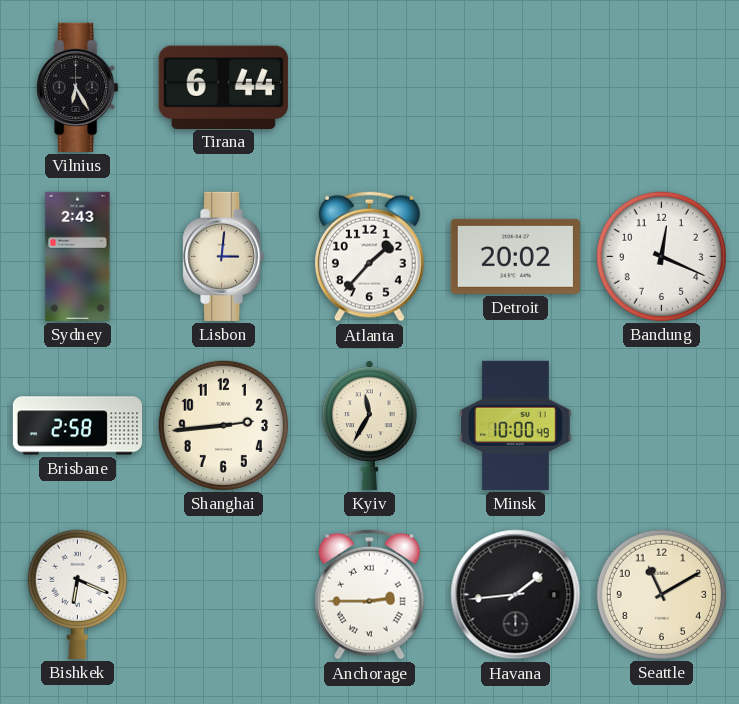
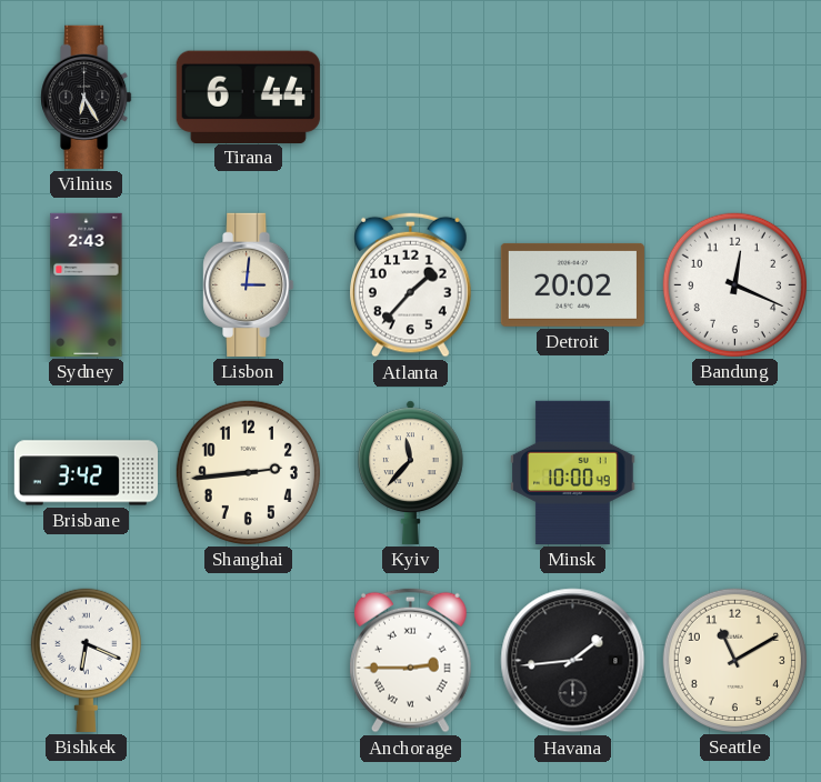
Brisbane: 2:58 -> 3:42
Kyiv: 11:35 -> 11:37
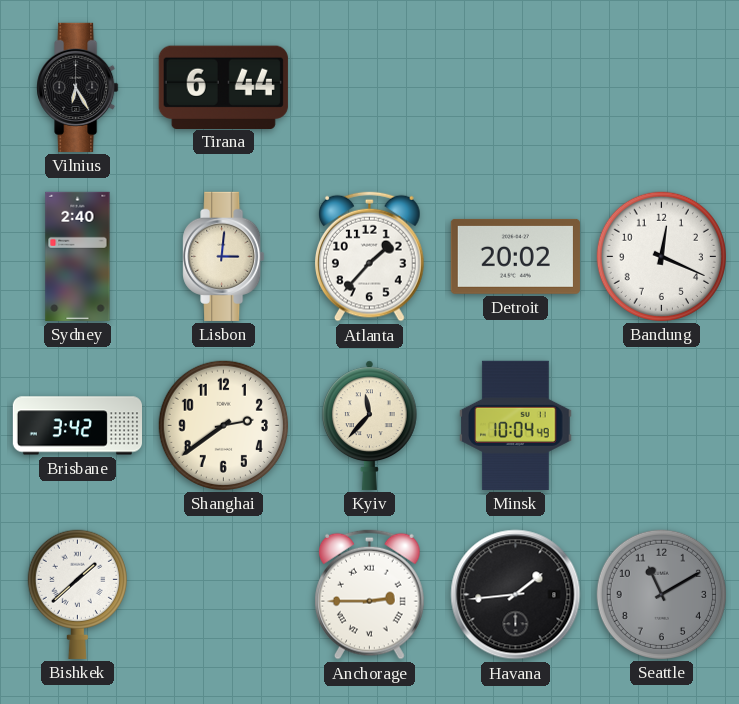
Sydney: 2:43 -> 2:40
Shanghai: 2:44 -> 2:39
Minsk: 10:00 -> 10:04
Bishkek: 6:19 -> 1:38
Seattle dial: cream -> grey
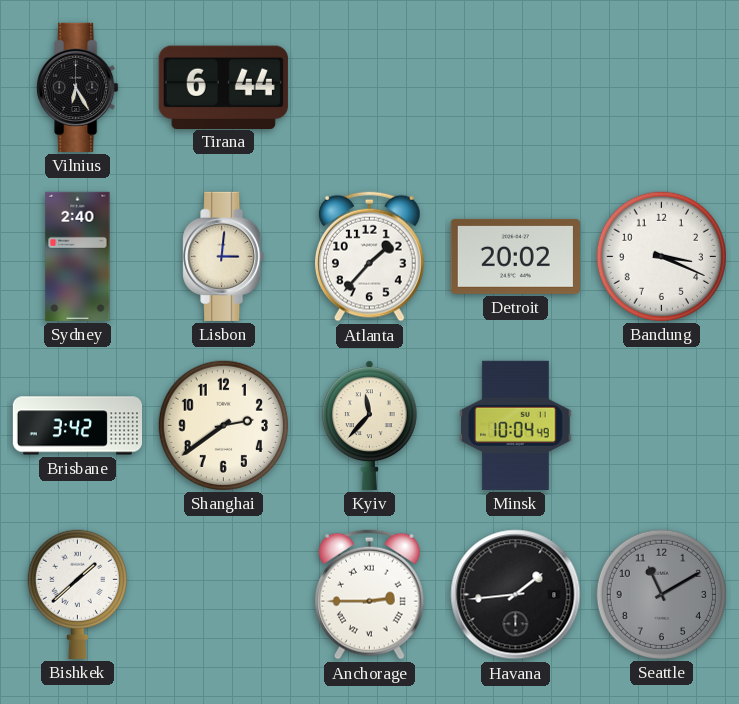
Bandung: 12:19 -> 3:19
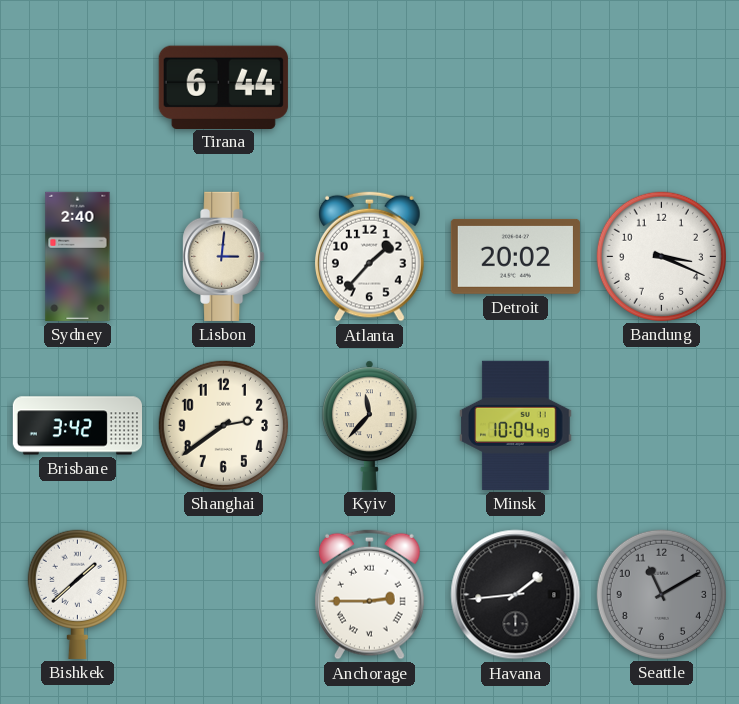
Vilnius: 6:25 -> none
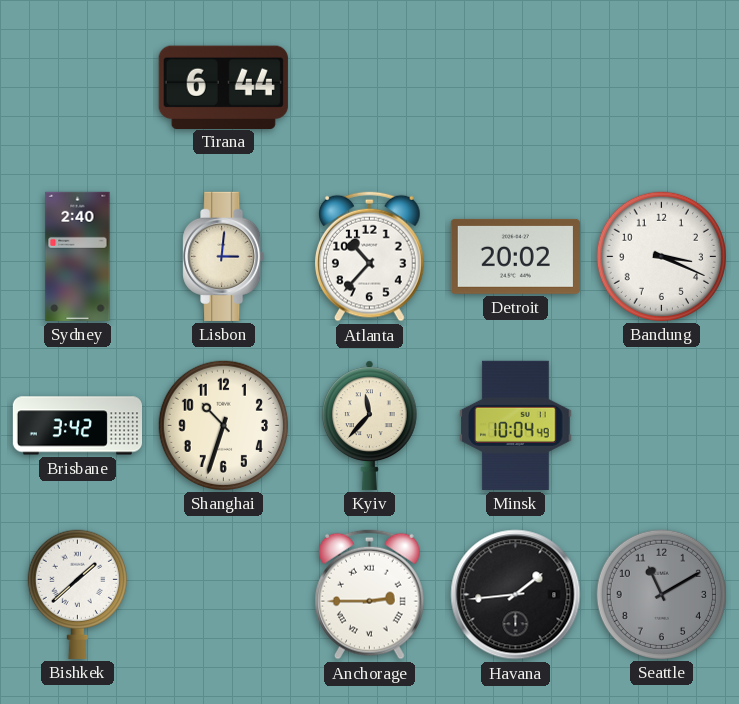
Atlanta: 1:37 -> 10:37
Shanghai: 2:39 -> 10:33
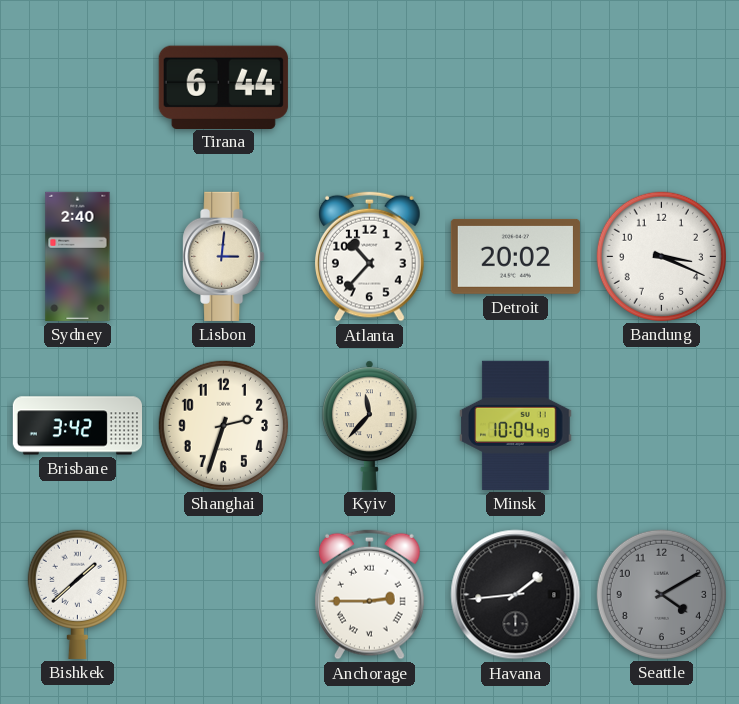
Shanghai: 10:33 -> 2:33
Seattle: 11:10 -> 4:10
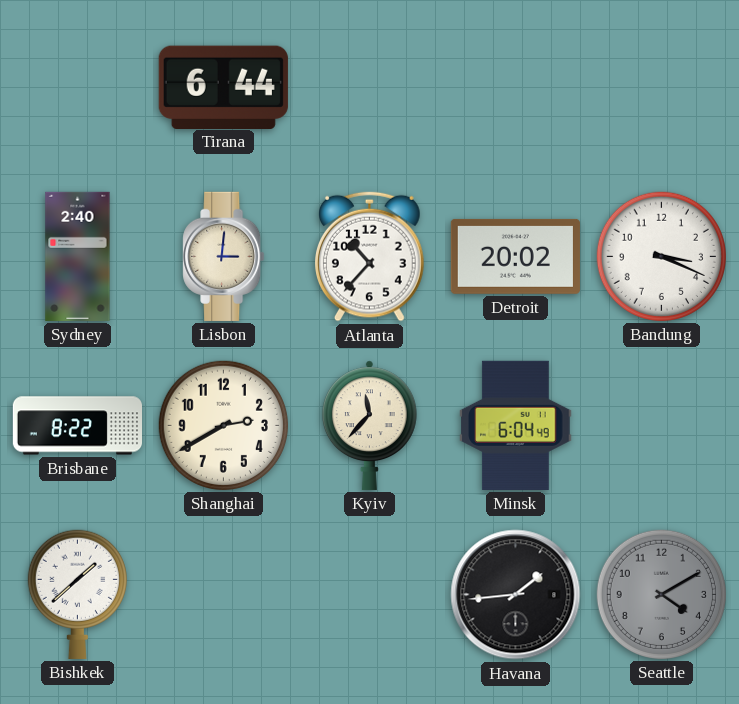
Brisbane: 3:42 -> 8:22
Shanghai: 2:33 -> 2:40
Minsk: 10:04 -> 6:04
Anchorage: 2:45 -> none
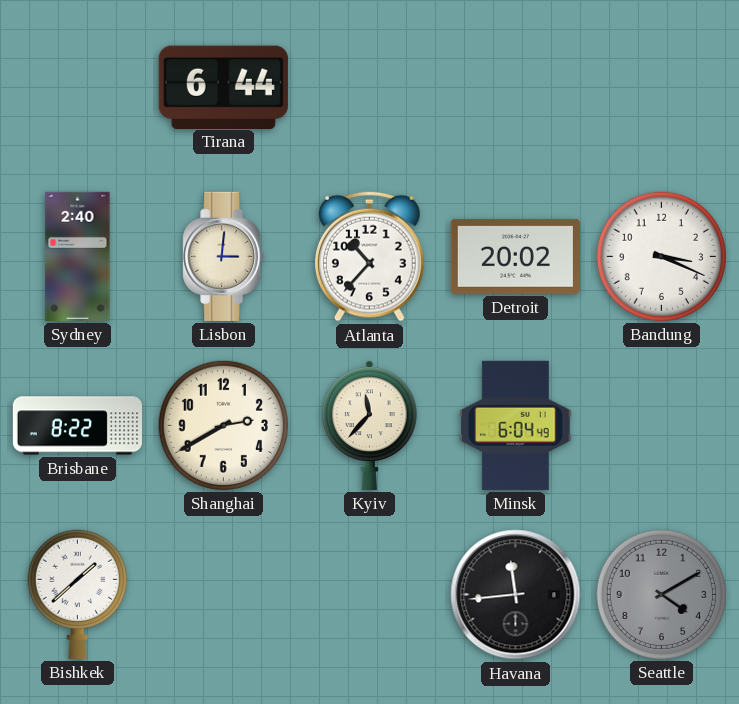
Havana: 1:44 -> 11:44
